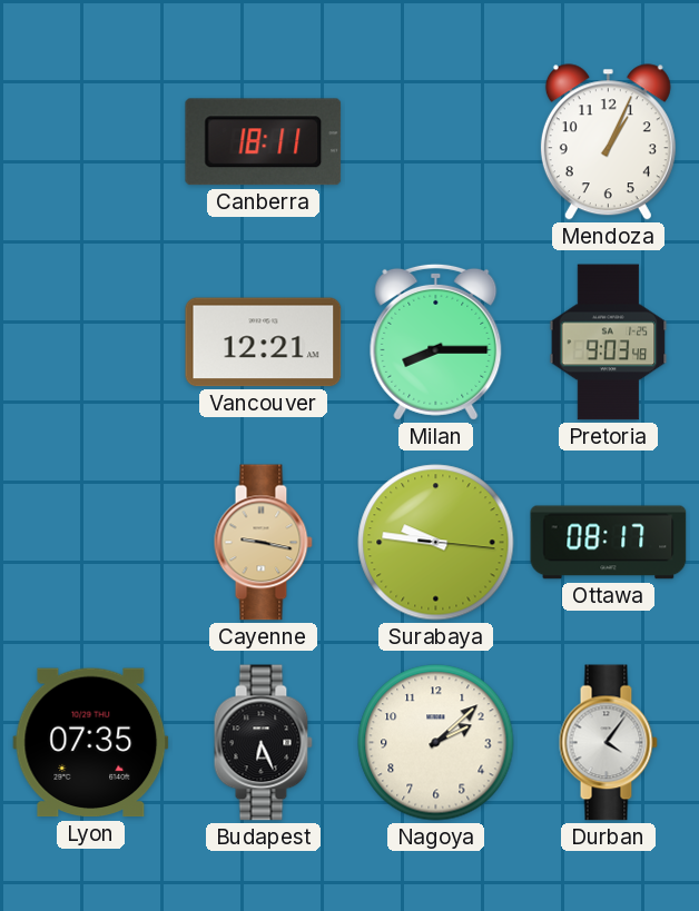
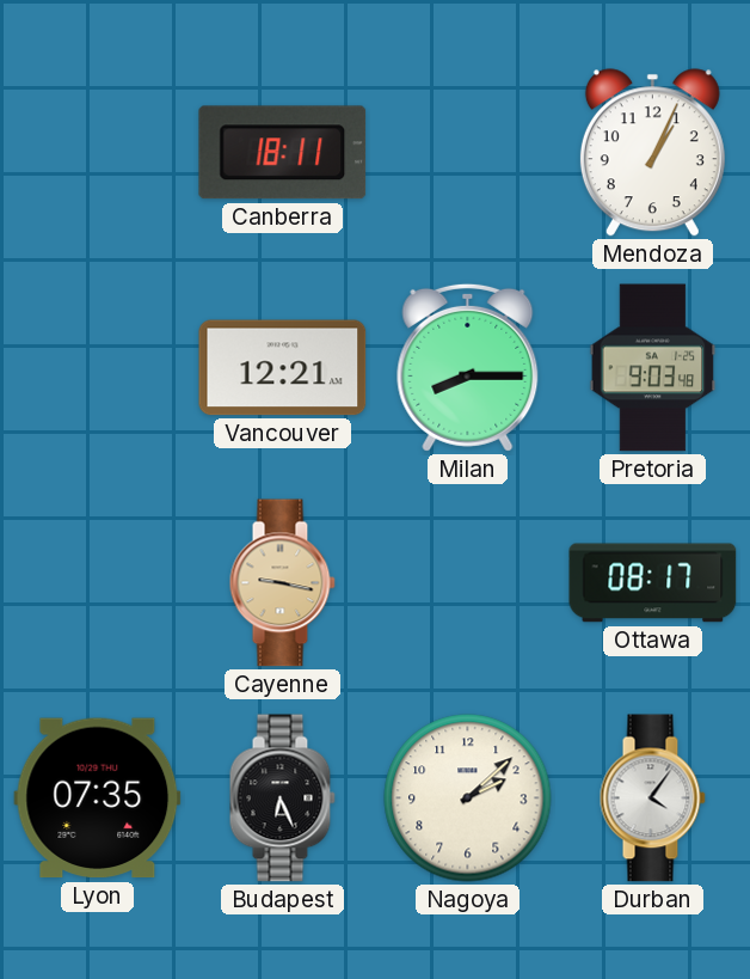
Surabaya: 9:46 -> none
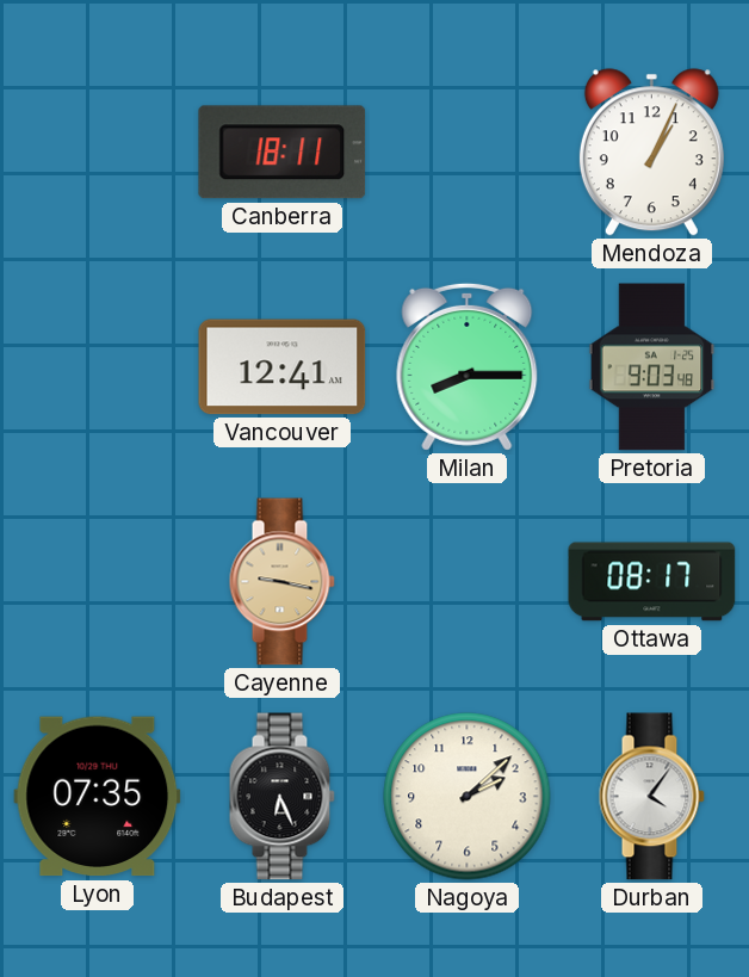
Vancouver: 12:21 -> 12:41
